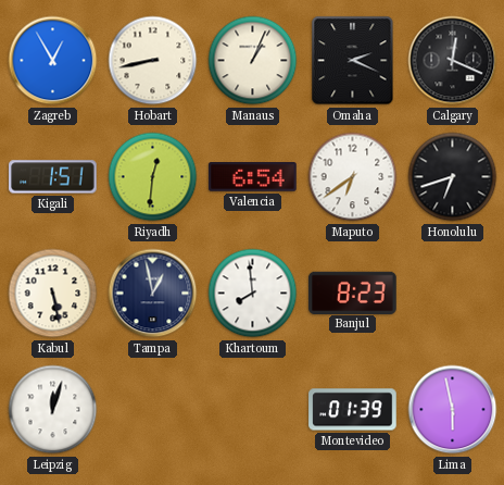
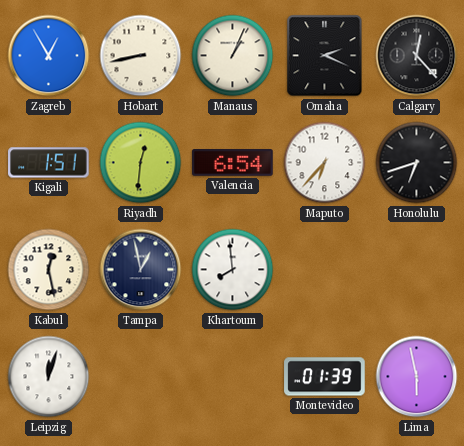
Calgary: 12:19 -> 12:23
Maputo: 6:39 -> 6:37
Kabul: 5:28 -> 12:28
Banjul: 8:23 -> none
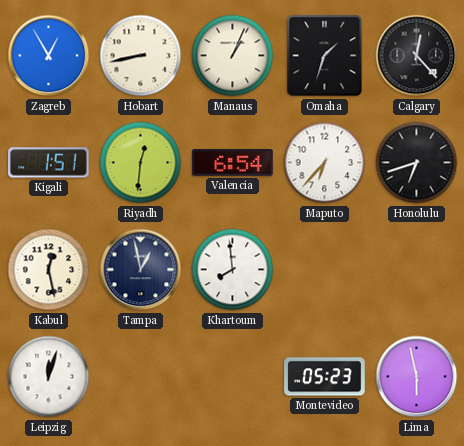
Omaha: 2:19 -> 1:33
Montevideo: 01:39 -> 05:23
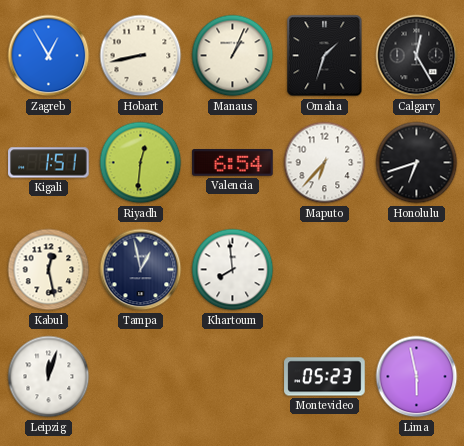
Calgary: 12:23 -> 12:25
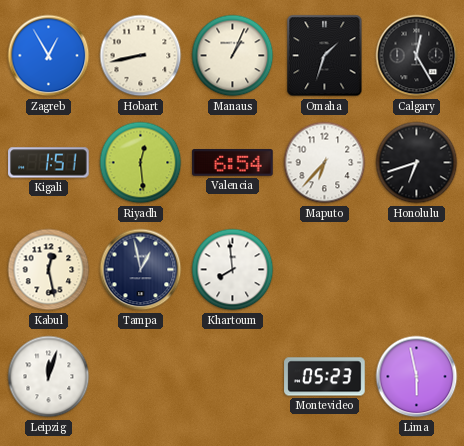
Riyadh: 12:31 -> 12:29
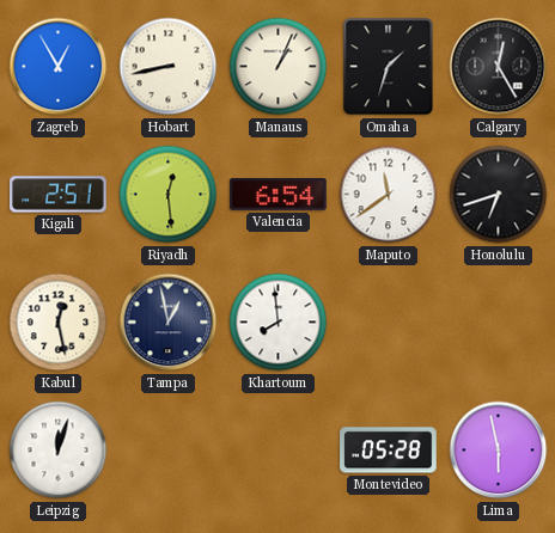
Kigali: 1:51 -> 2:51
Maputo: 6:37 -> 11:39
Montevideo: 05:23 -> 05:28
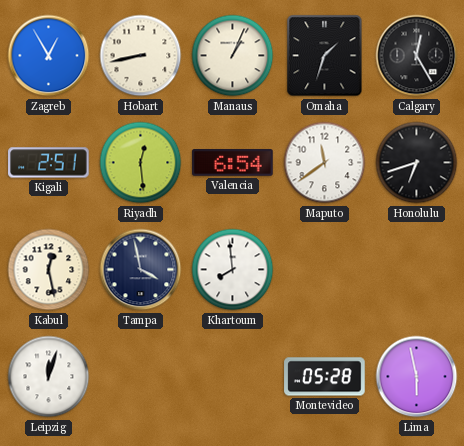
Tampa: 12:58 -> 3:58
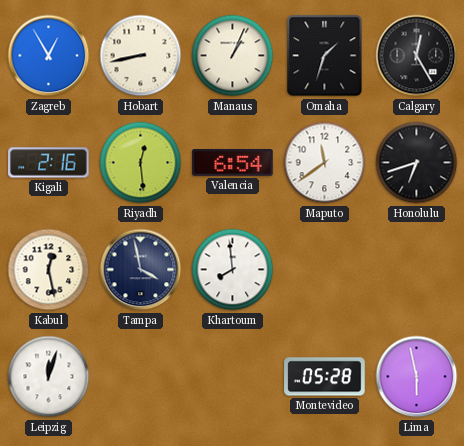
Kigali: 2:51 -> 2:16
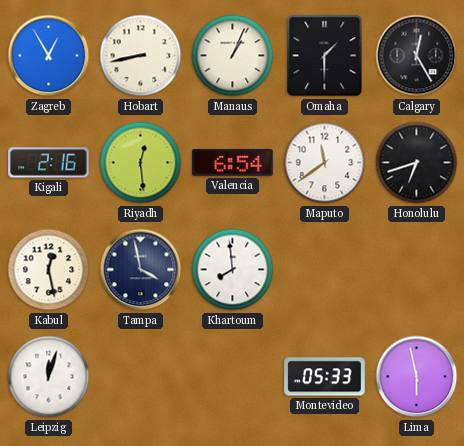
Omaha: 1:33 -> 1:30
Montevideo: 05:28 -> 05:33
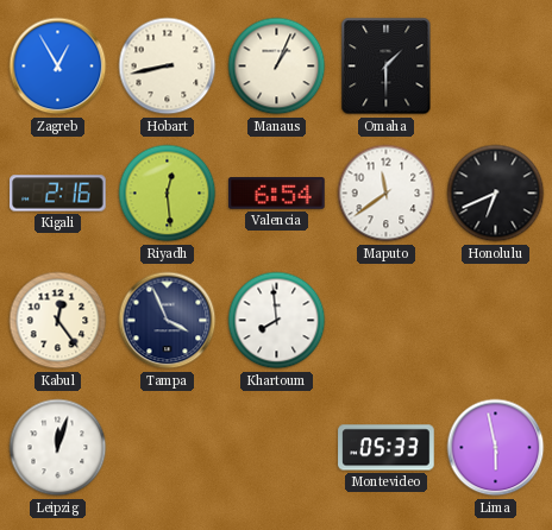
Calgary: 12:25 -> none
Honolulu: 6:42 -> 6:41
Kabul: 12:28 -> 12:24
Tampa: 3:58 -> 3:56
